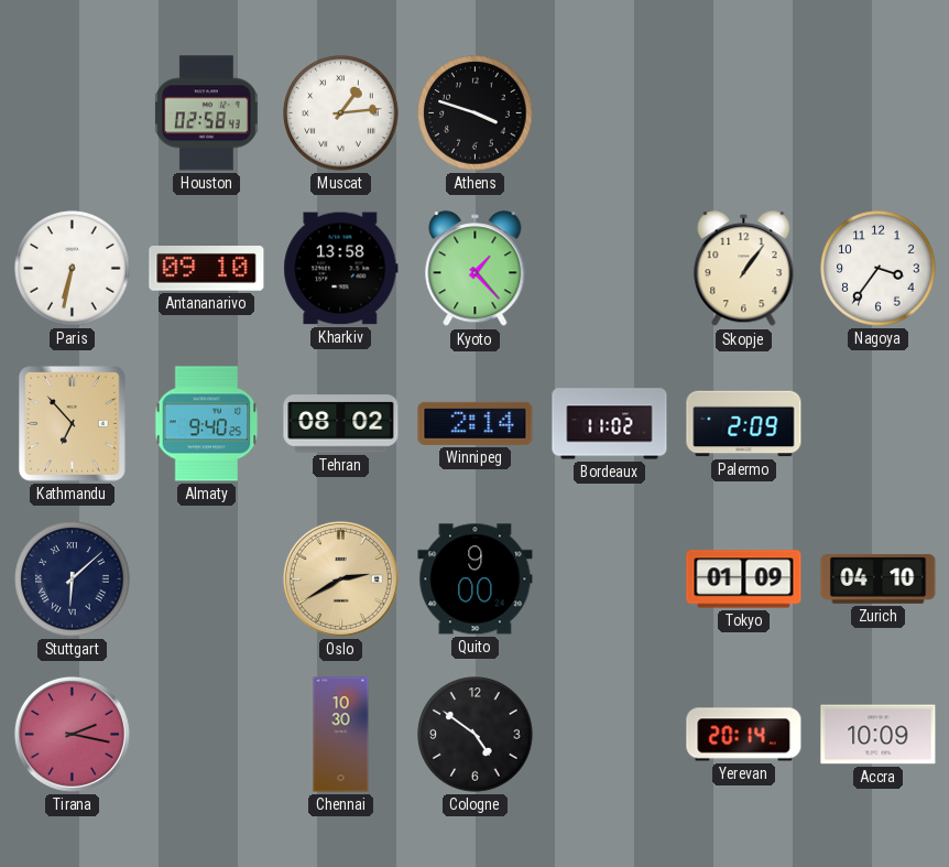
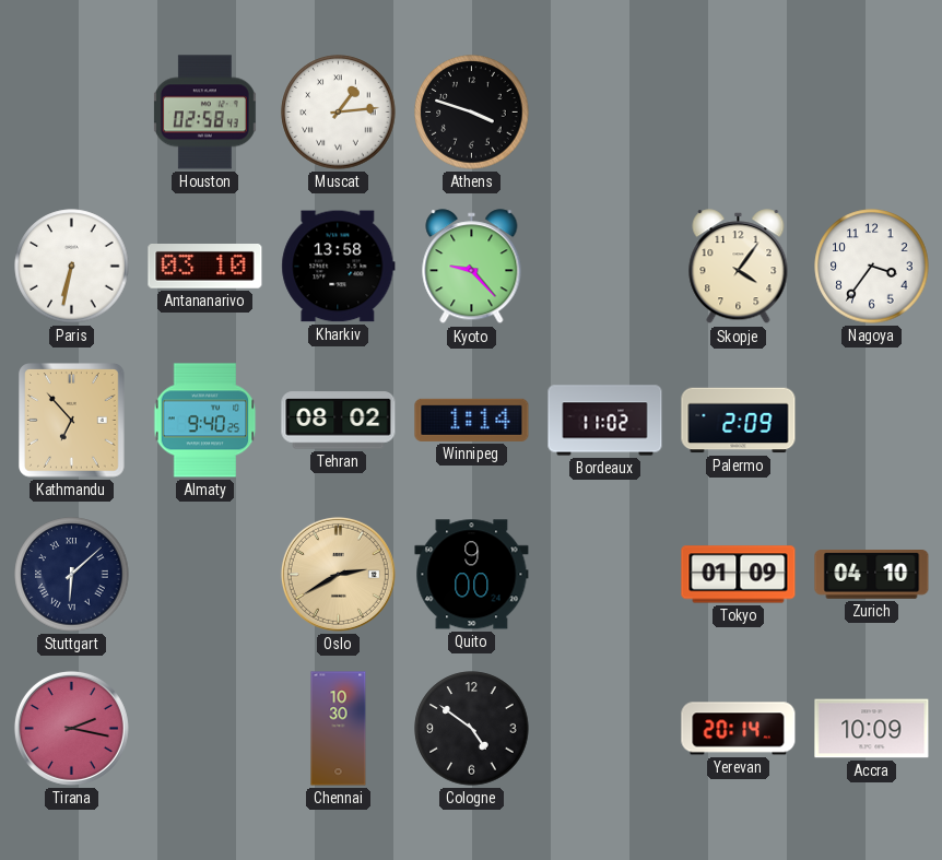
Antananarivo: 09:10 -> 03:10
Kyoto: 1:23 -> 9:23
Skopje: 1:06 -> 4:06
Winnipeg: 2:14 -> 1:14
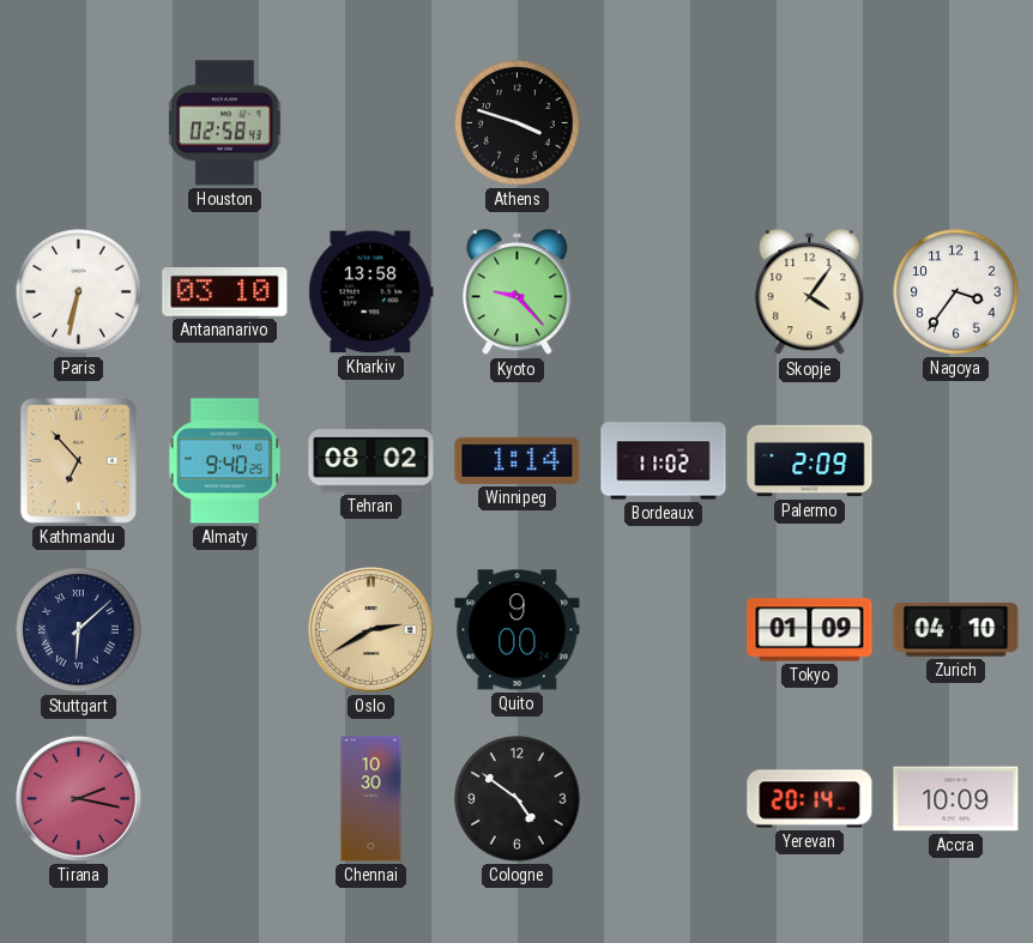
Muscat: 1:14 -> none
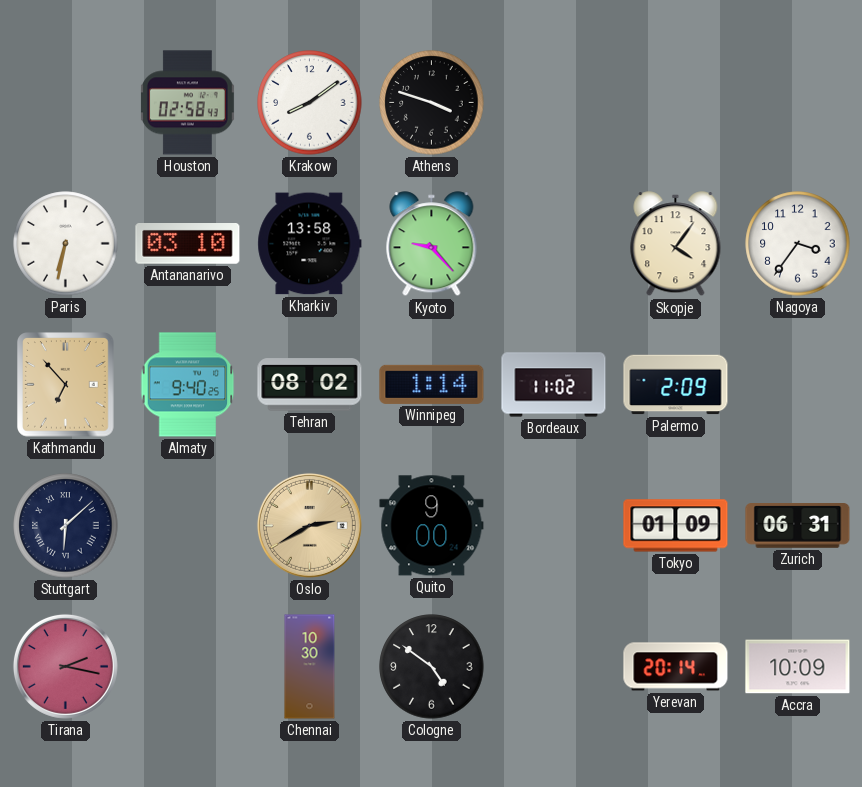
Krakow: none -> 8:09
Zurich: 04:10 -> 06:31
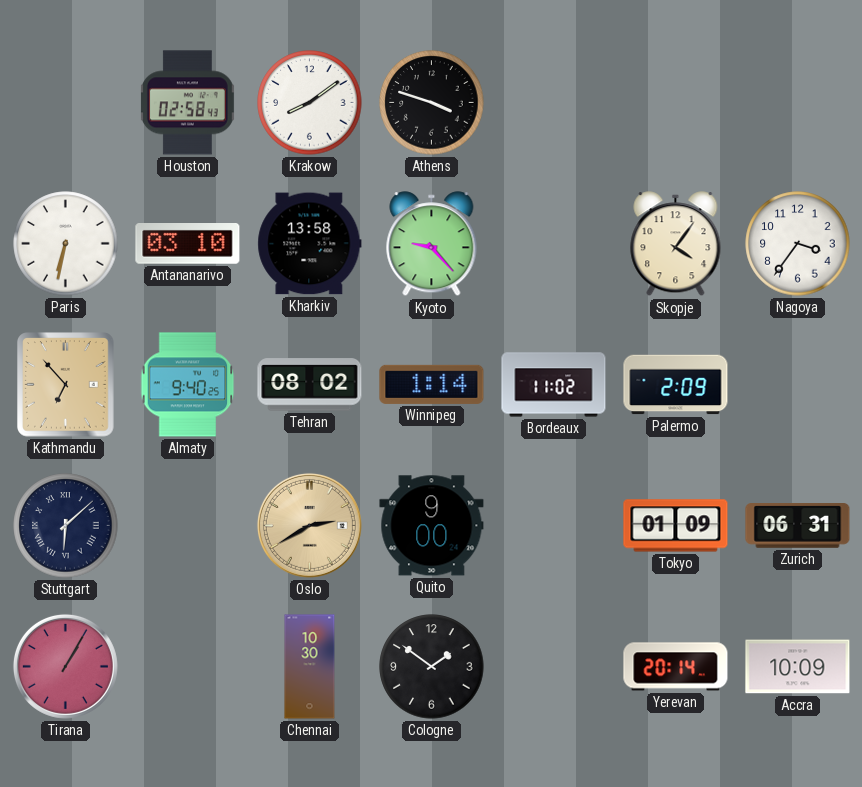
Tirana: 2:17 -> 1:05
Cologne: 4:51 -> 1:51
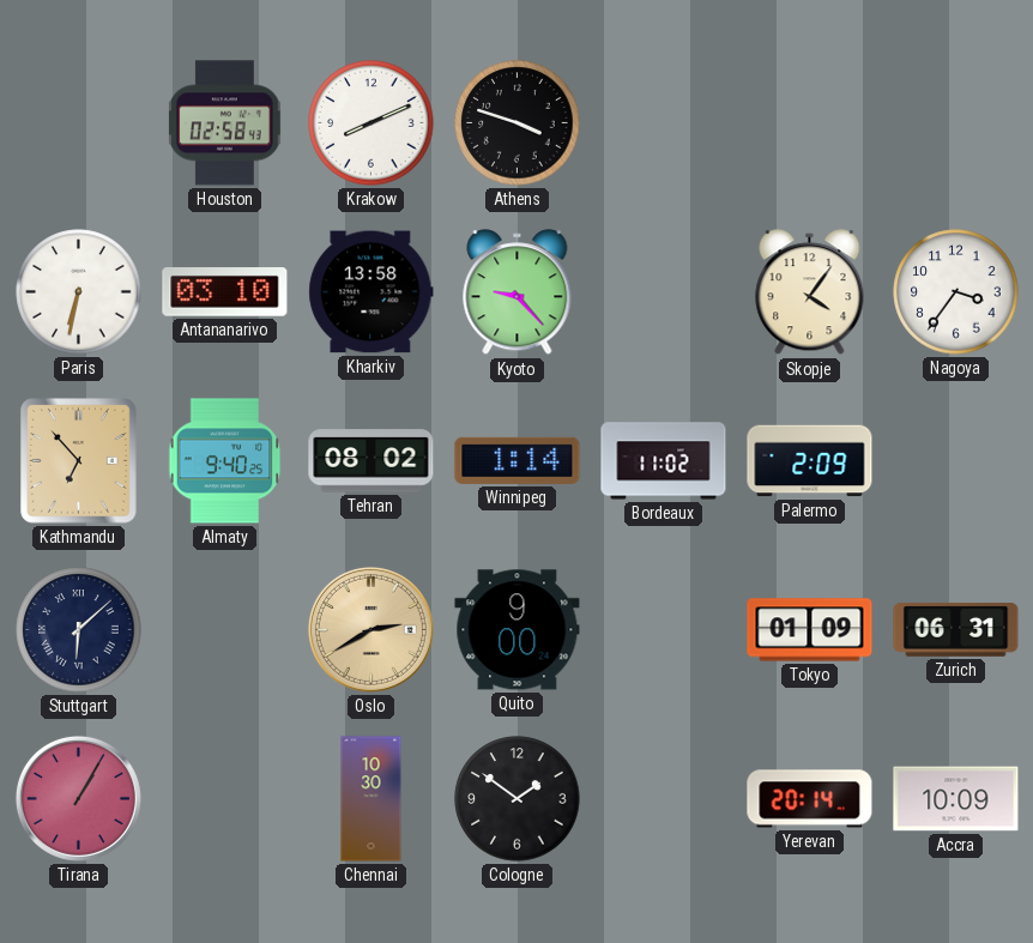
Krakow: 8:09 -> 8:11
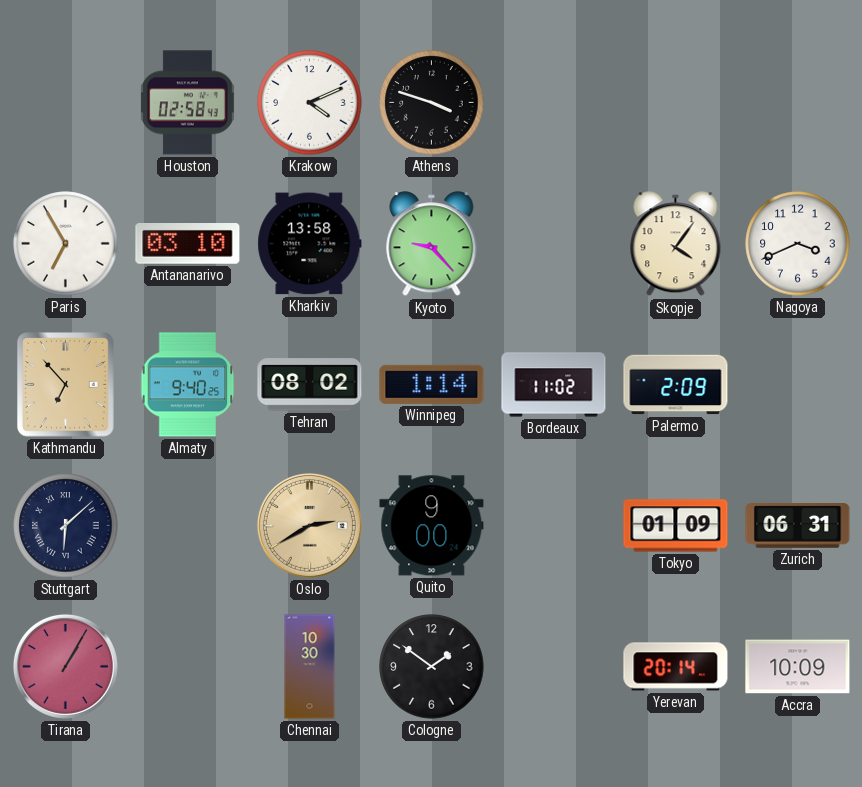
Krakow: 8:11 -> 4:11
Paris: 6:32 -> 6:55
Nagoya: 3:36 -> 3:41
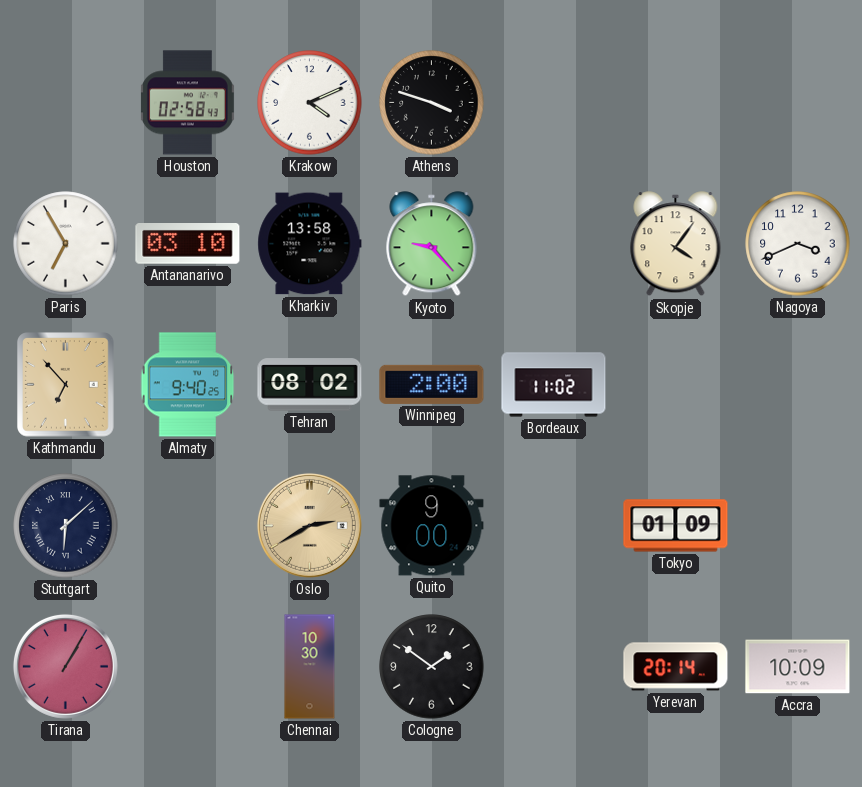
Winnipeg: 1:14 -> 2:00
Palermo: 2:09 -> none
Zurich: 06:31 -> none
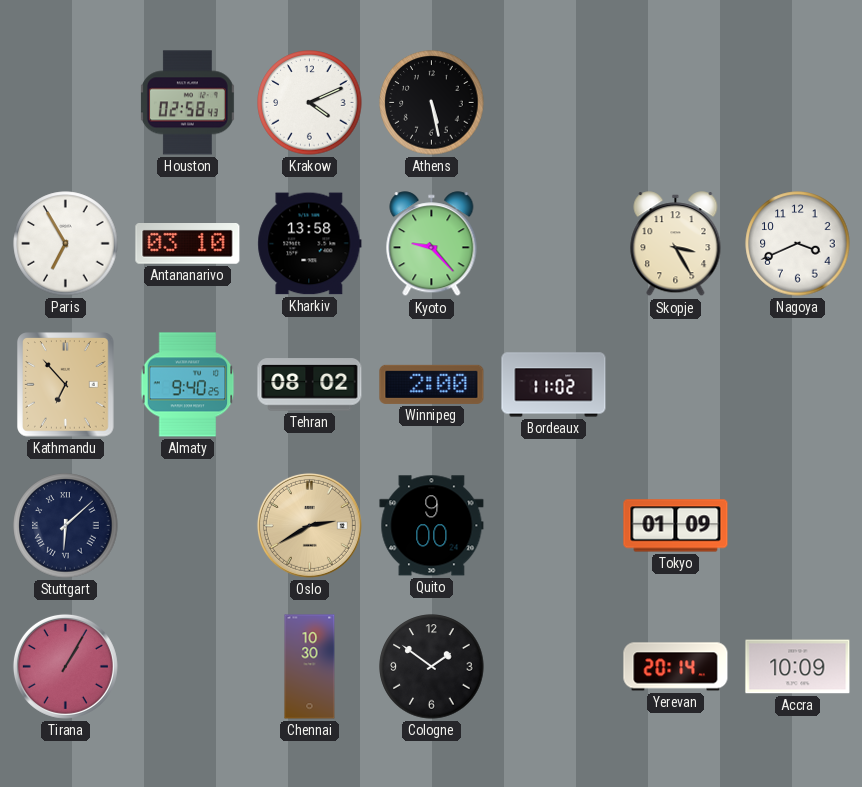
Athens: 3:48 -> 5:28
Skopje: 4:06 -> 3:25
